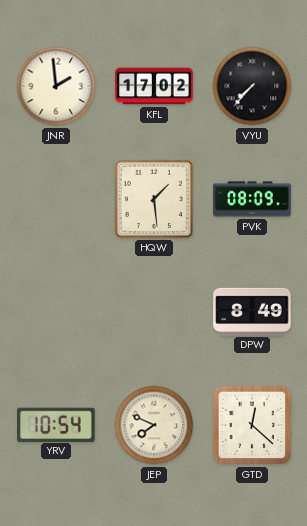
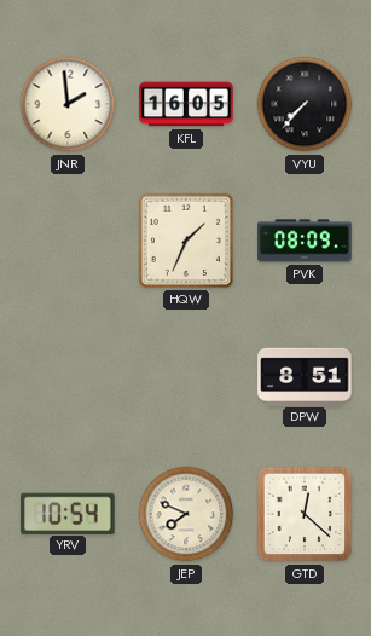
KFL: 17:02 -> 16:05
HQW: 1:29 -> 1:34
DPW: 8:49 -> 8:51
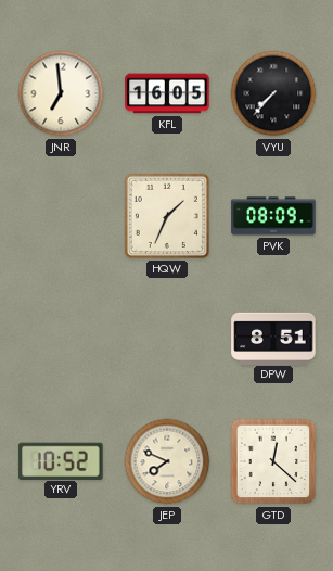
JNR: 1:59 -> 6:59
YRV: 10:54 -> 10:52
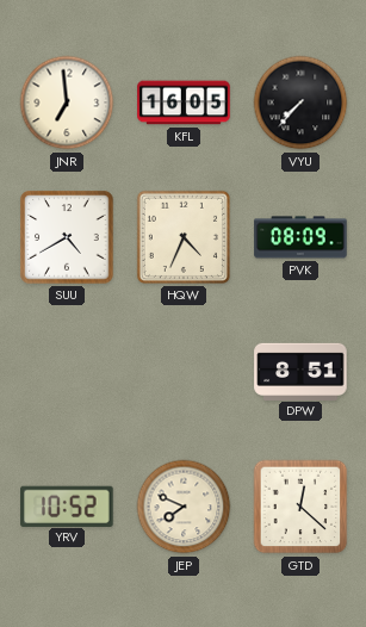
SUU: none -> 4:40
HQW: 1:34 -> 4:34
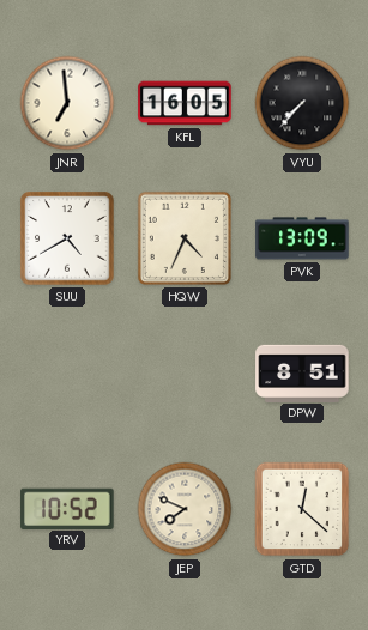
PVK: 08:09 -> 13:09
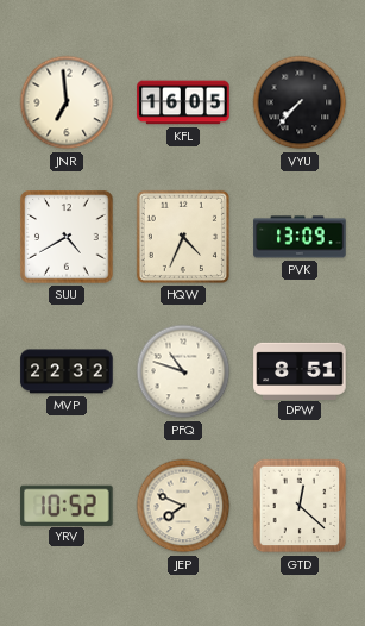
MVP: none -> 22:32
PFQ: none -> 10:48
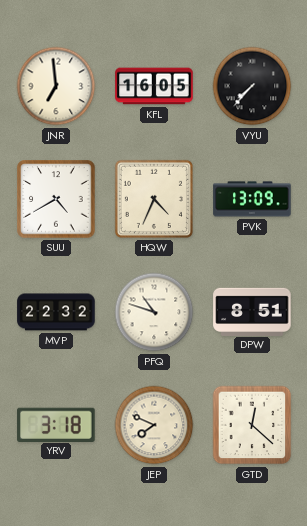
YRV: 10:52 -> 3:18
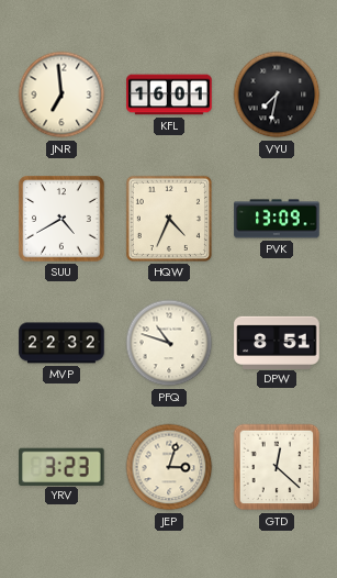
KFL: 16:05 -> 16:01
VYU: 7:37 -> 7:32
YRV: 3:18 -> 3:23
JEP: 7:49 -> 3:03
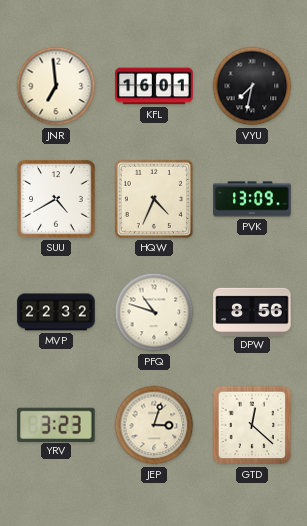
DPW: 8:51 -> 8:56
